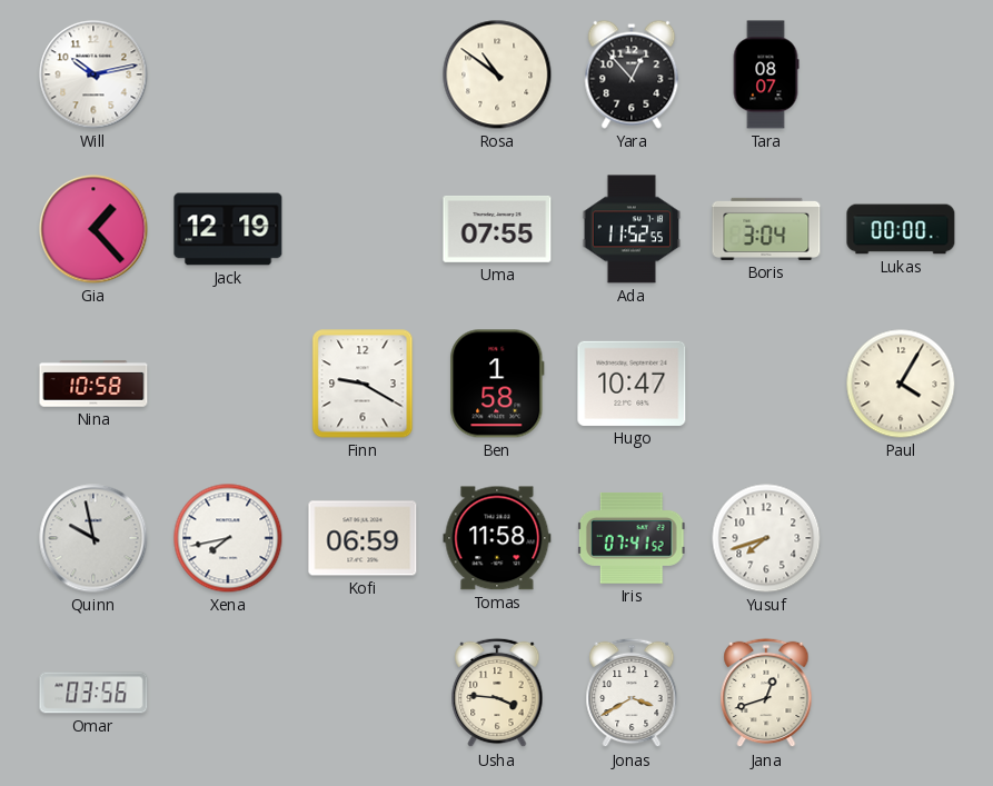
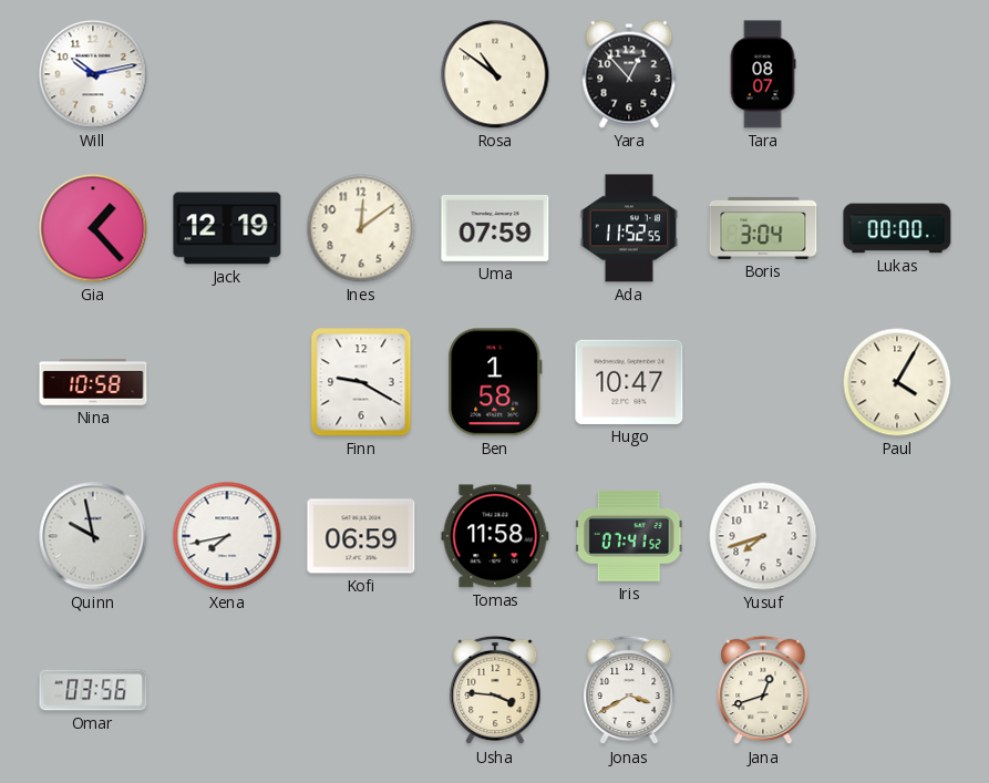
Ines: none -> 12:09
Uma: 07:55 -> 07:59
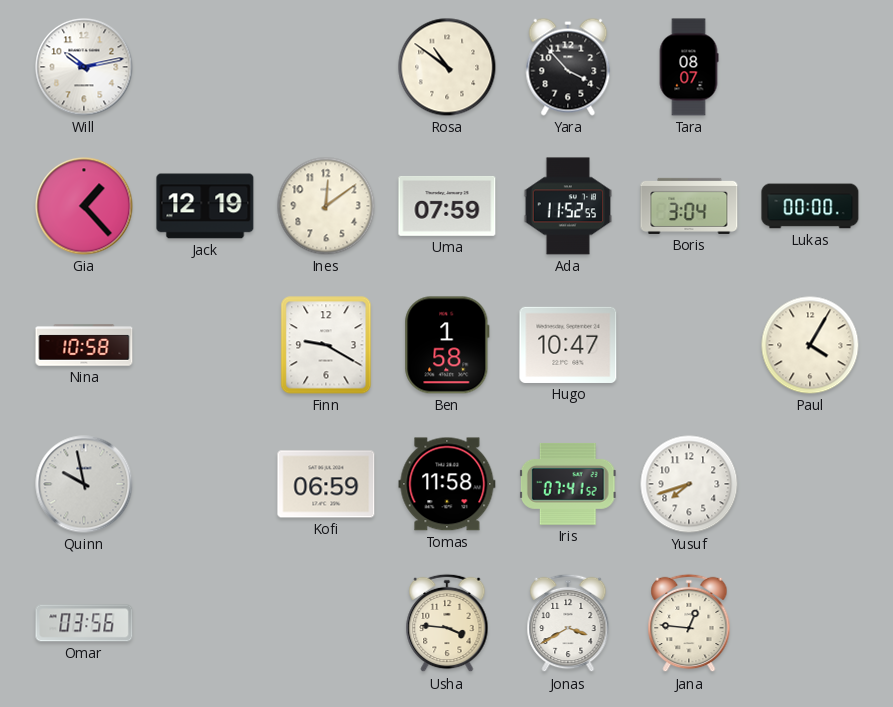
Yara: 12:53 -> 3:53
Xena: 7:43 -> none
Jana: 12:42 -> 12:46
